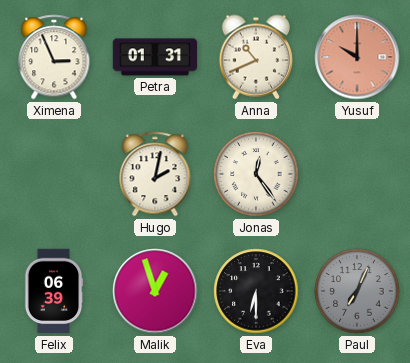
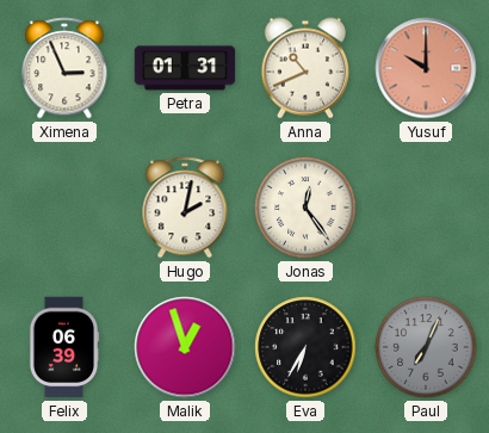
Eva: 6:30 -> 6:35
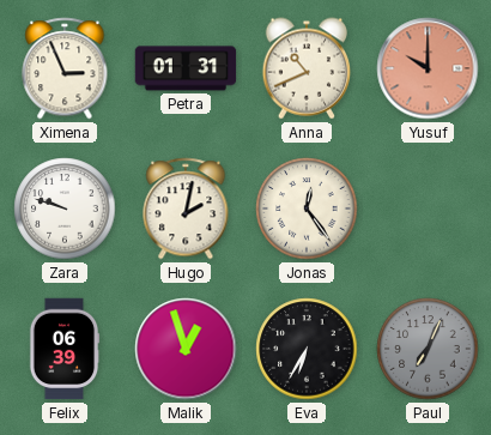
Zara: none -> 9:48
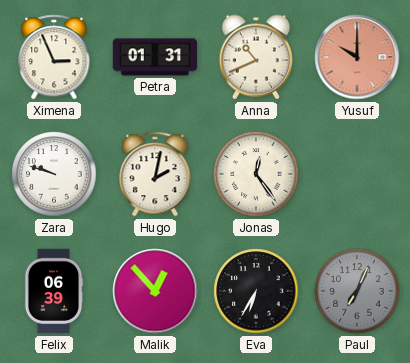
Malik: 12:57 -> 12:53
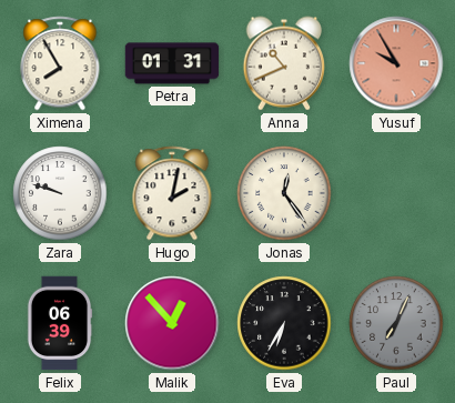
Ximena: 2:56 -> 7:55
Yusuf: 10:00 -> 9:55
